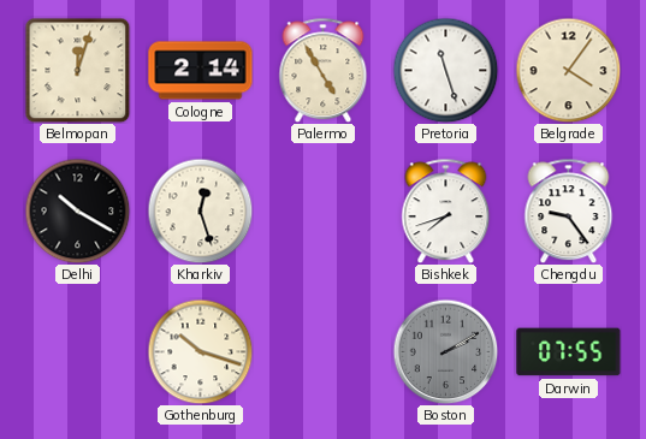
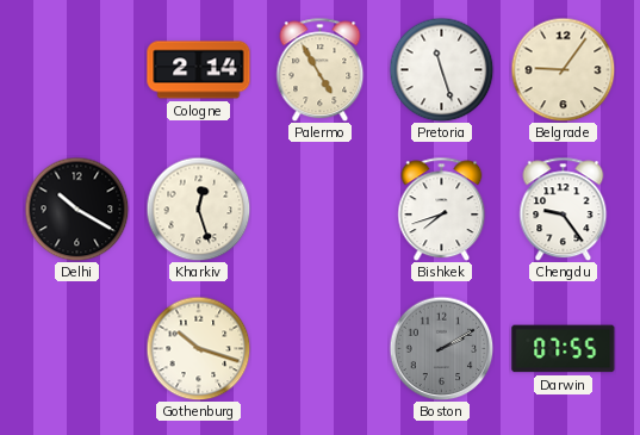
Belmopan: 12:03 -> none
Belgrade: 4:06 -> 9:06
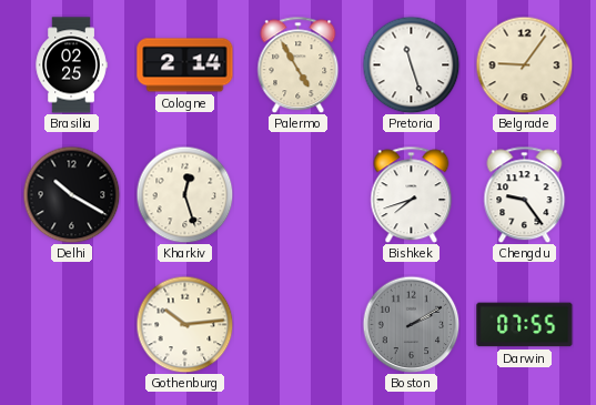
Brasilia: none -> 02:25
Gothenburg: 10:18 -> 10:14
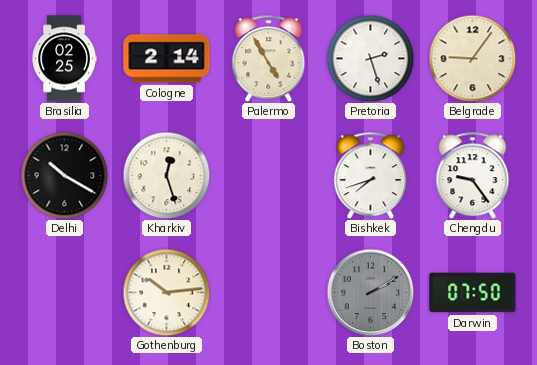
Pretoria: 11:27 -> 2:27
Darwin: 07:55 -> 07:50
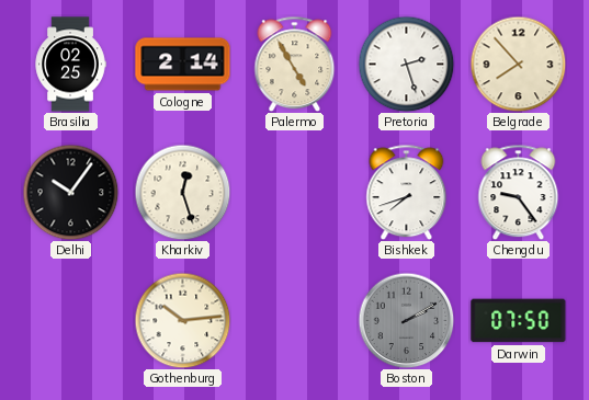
Belgrade: 9:06 -> 7:53
Delhi: 10:20 -> 10:06
